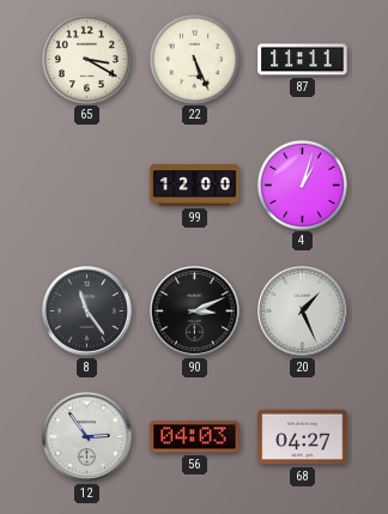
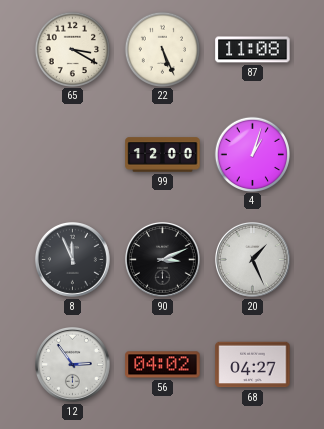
87: 11:11 -> 11:08
8: 11:24 -> 11:56
56: 04:03 -> 04:02
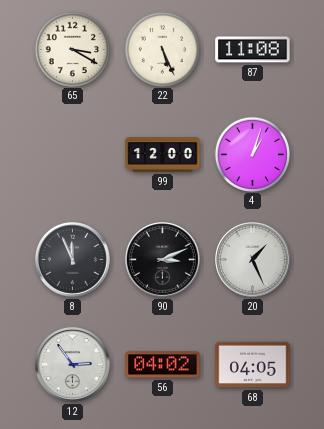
68: 04:27 -> 04:05
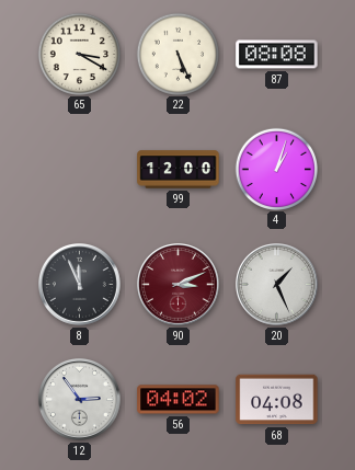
87: 11:08 -> 08:08
90 dial: black -> burgundy
68: 04:05 -> 04:08
